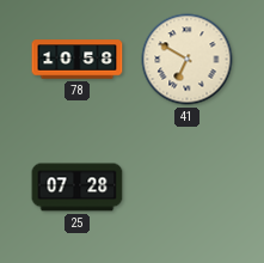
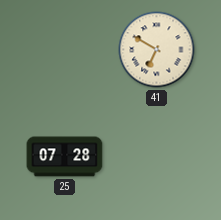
78: 10:58 -> none
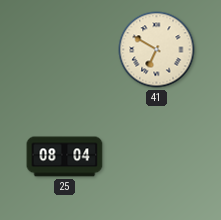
25: 07:28 -> 08:04
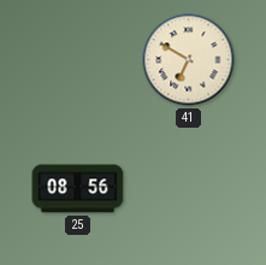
25: 08:04 -> 08:56
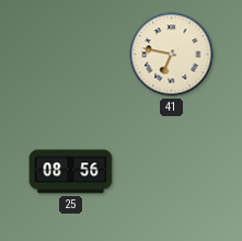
41: 6:50 -> 6:47
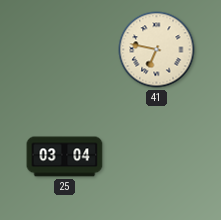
25: 08:56 -> 03:04
